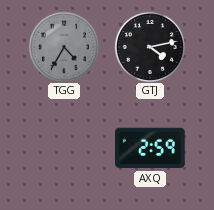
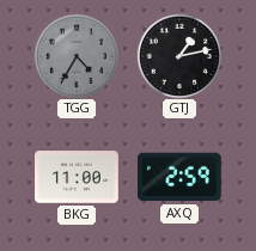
GTJ: 4:13 -> 1:13
BKG: none -> 11:00
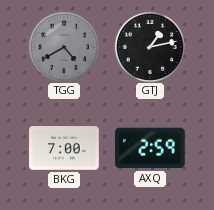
TGG: 4:35 -> 4:40
BKG: 11:00 -> 7:00
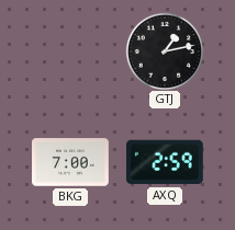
TGG: 4:40 -> none
